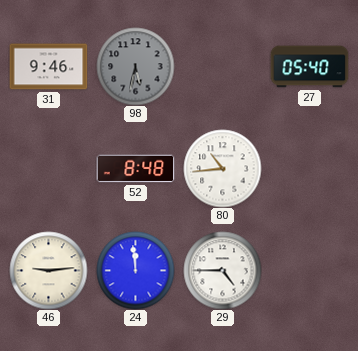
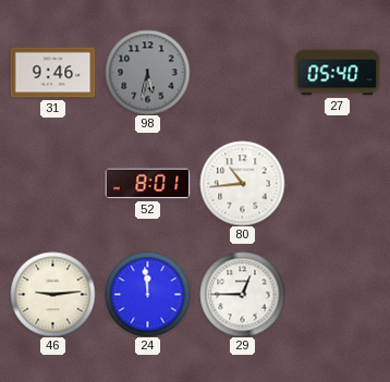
52: 8:48 -> 8:01
29: 4:45 -> 12:45
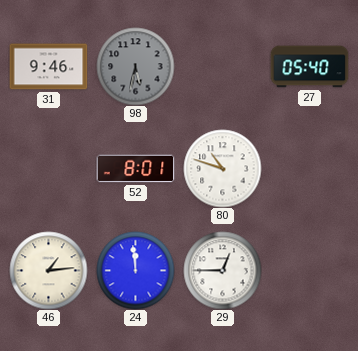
80: 10:44 -> 10:48
46: 9:14 -> 1:14
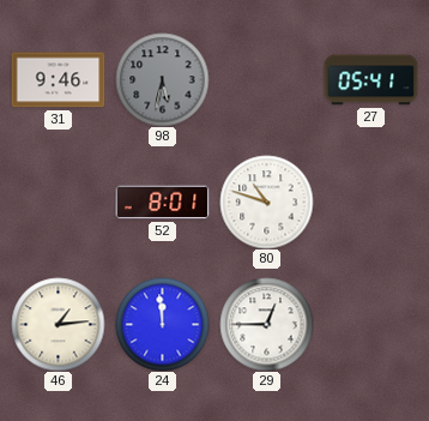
27: 05:40 -> 05:41
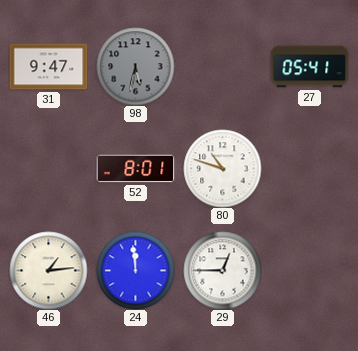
31: 9:46 -> 9:47
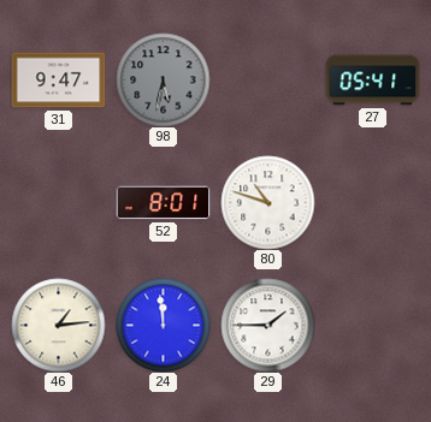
29: 12:45 -> 1:45
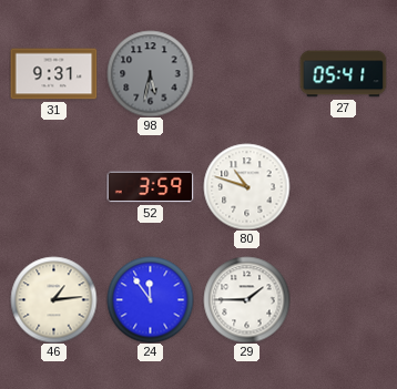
31: 9:47 -> 9:31
52: 8:01 -> 3:59
24: 11:59 -> 11:54
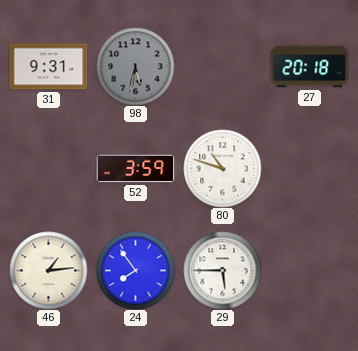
27: 05:41 -> 20:18
24: 11:54 -> 7:54
29: 1:45 -> 5:45
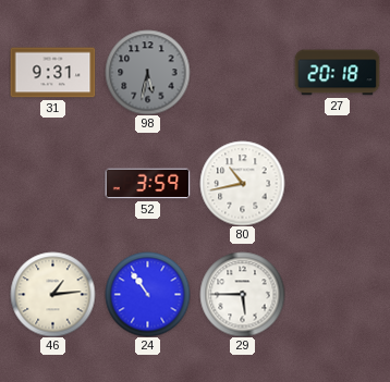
80: 10:48 -> 10:43
24: 7:54 -> 10:54
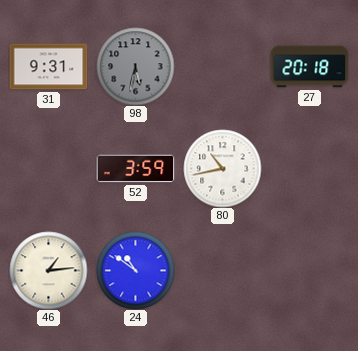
24: 10:54 -> 10:51
29: 5:45 -> none
